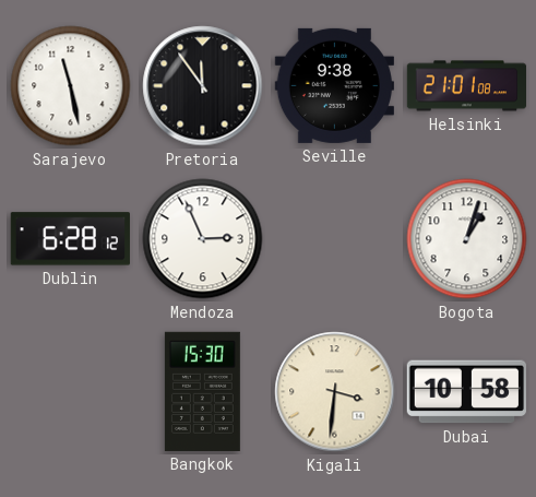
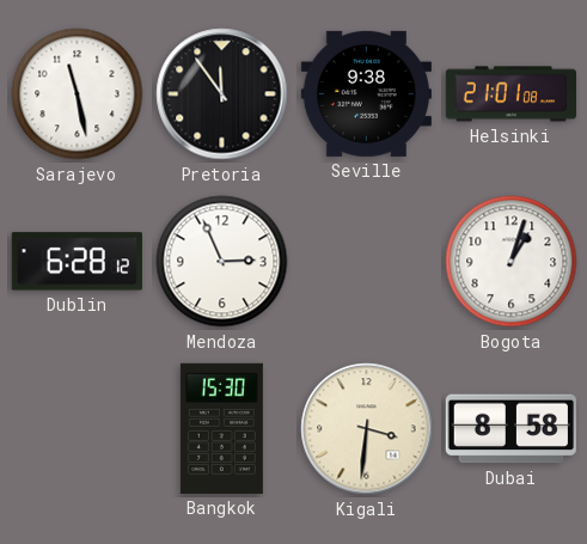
Dubai: 10:58 -> 8:58
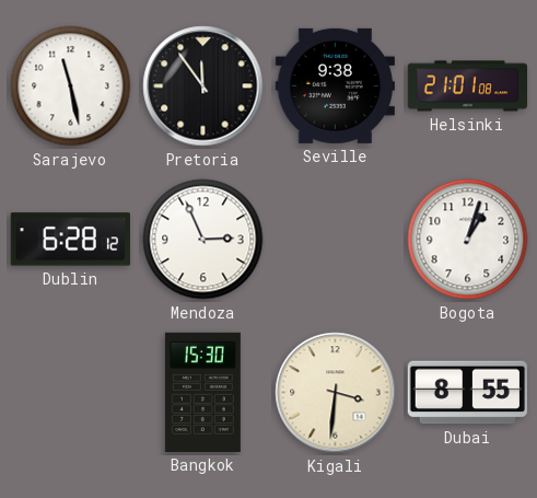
Dubai: 8:58 -> 8:55
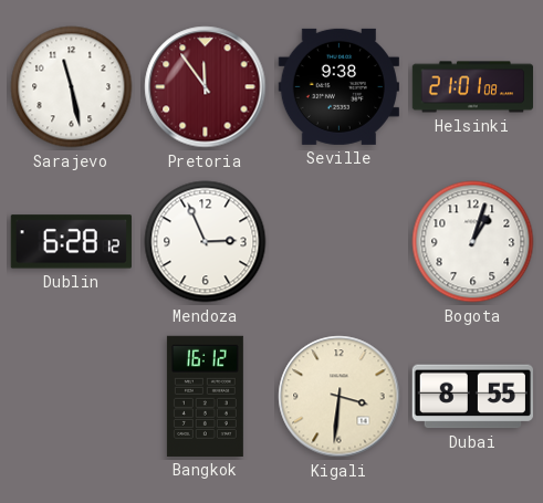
Pretoria dial: black -> burgundy
Bangkok: 15:30 -> 16:12
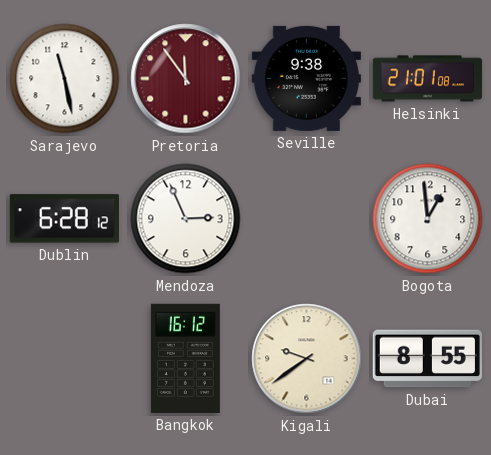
Bogota: 1:03 -> 12:59
Kigali: 3:31 -> 9:39
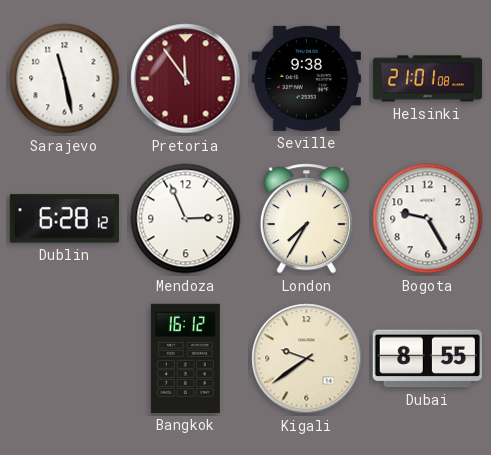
London: none -> 7:35
Bogota: 12:59 -> 9:25
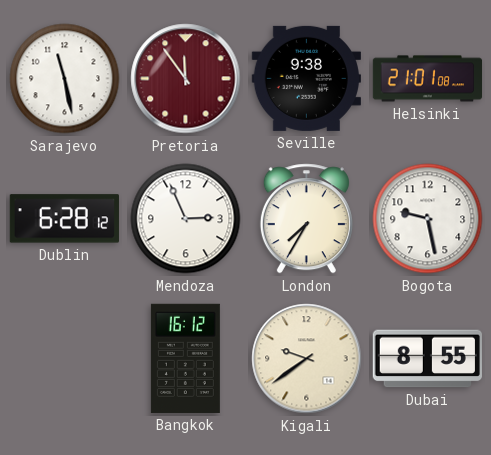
Bogota: 9:25 -> 9:28
